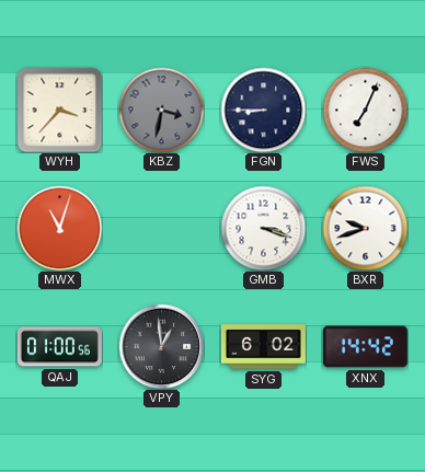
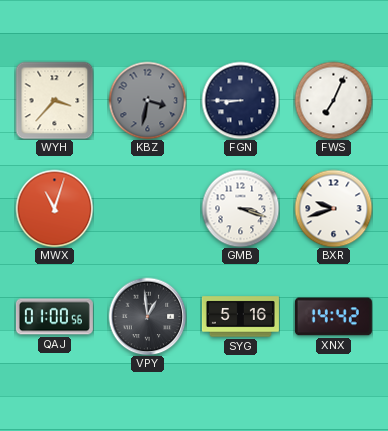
SYG: 6:02 -> 5:16
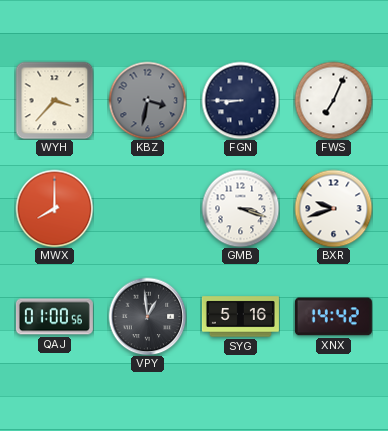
MWX: 11:03 -> 8:00
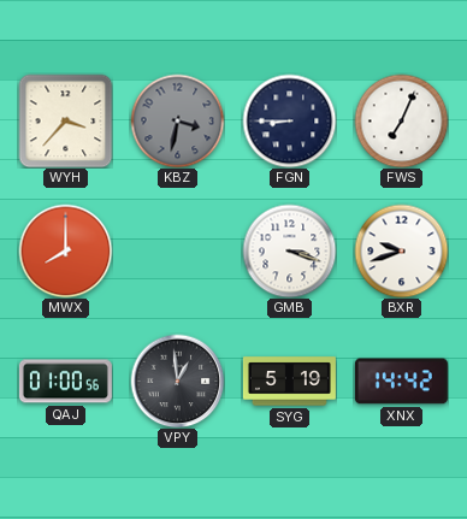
SYG: 5:16 -> 5:19
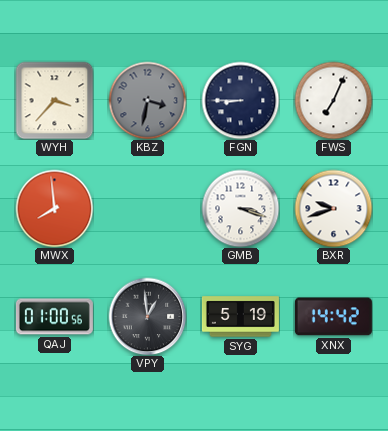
MWX: 8:00 -> 7:59
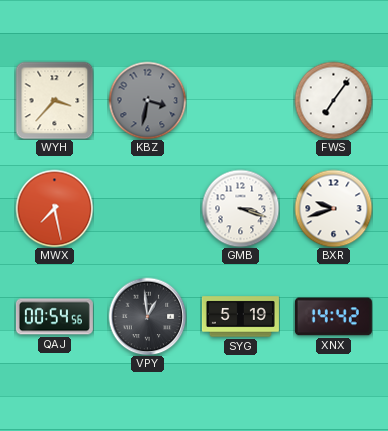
FGN: 8:45 -> none
FWS: 7:04 -> 7:06
MWX: 7:59 -> 7:28
QAJ: 01:00 -> 00:54
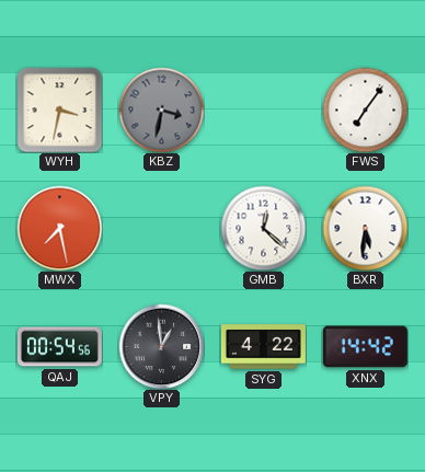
WYH: 3:37 -> 3:32
GMB: 3:18 -> 12:22
BXR: 9:42 -> 5:31
SYG: 5:19 -> 4:22
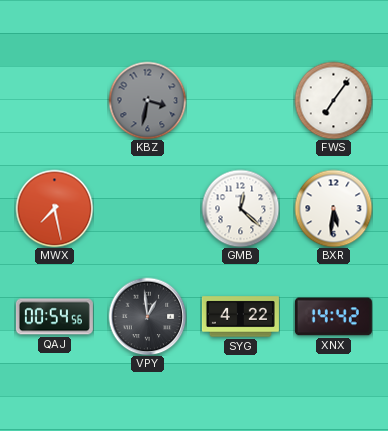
WYH: 3:32 -> none
